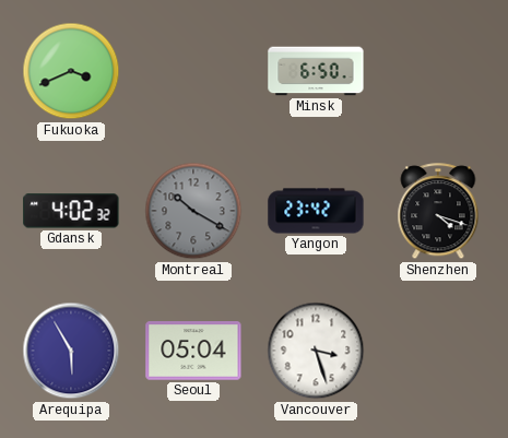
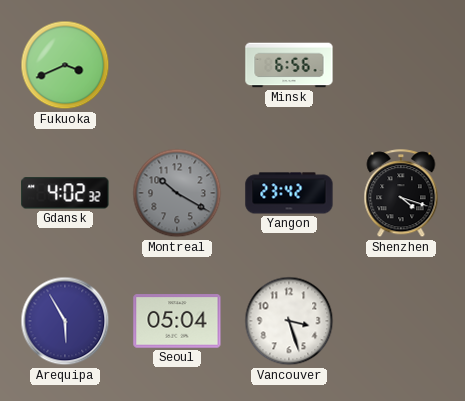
Minsk: 6:50 -> 6:56
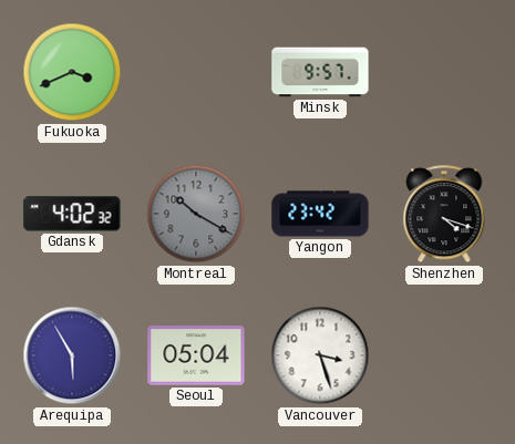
Minsk: 6:56 -> 9:57
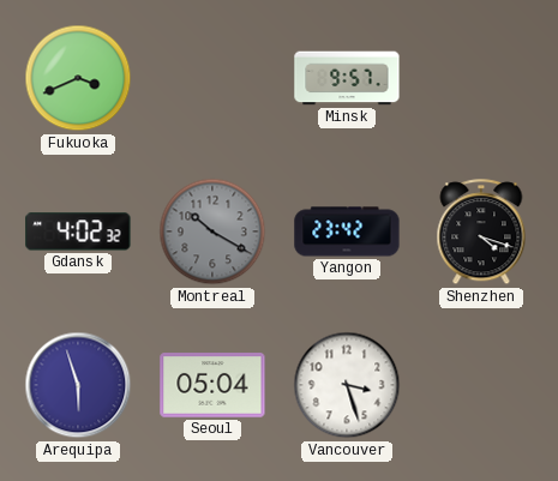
Arequipa: 5:55 -> 5:57
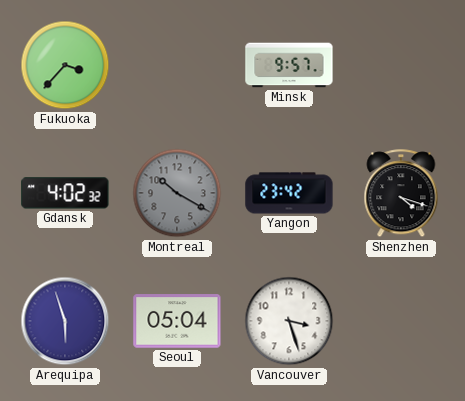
Fukuoka: 3:41 -> 3:37
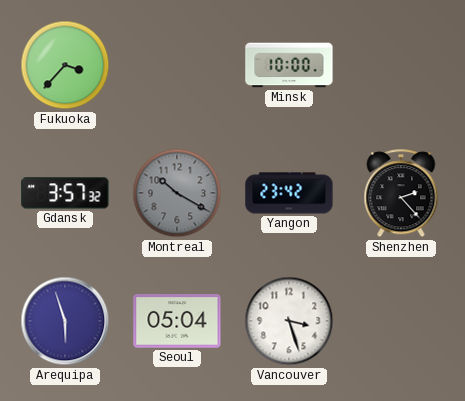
Minsk: 9:57 -> 10:00
Gdansk: 4:02 -> 3:57
Shenzhen: 4:18 -> 2:23
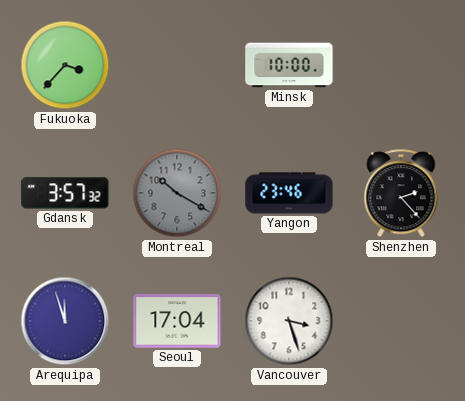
Yangon: 23:42 -> 23:46
Arequipa: 5:57 -> 11:57
Seoul: 05:04 -> 17:04
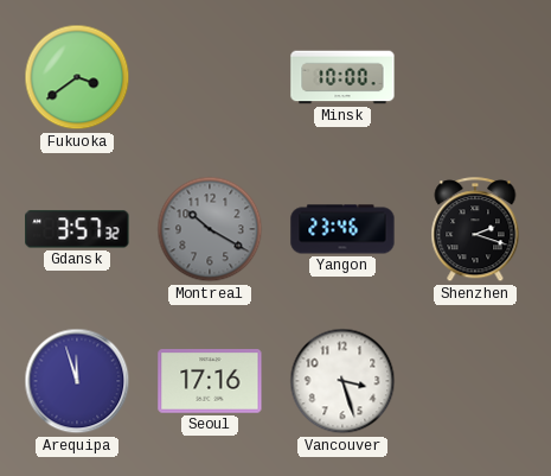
Fukuoka: 3:37 -> 3:39
Shenzhen: 2:23 -> 2:18
Seoul: 17:04 -> 17:16
